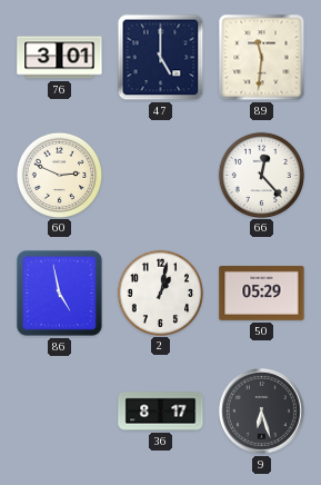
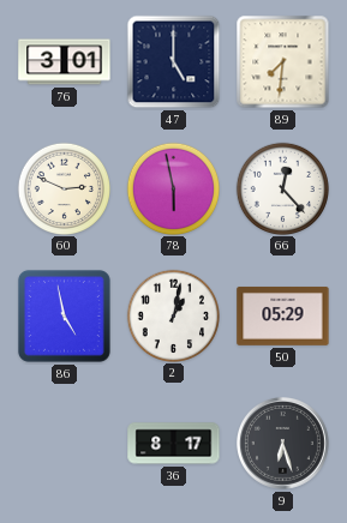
89: 11:31 -> 7:31
78: none -> 5:58
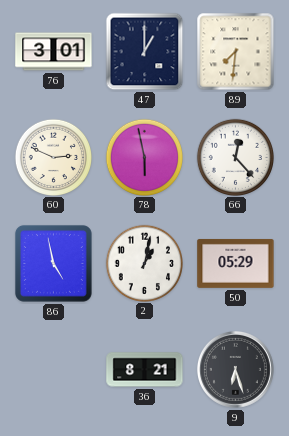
47: 5:00 -> 1:00
36: 8:17 -> 8:21
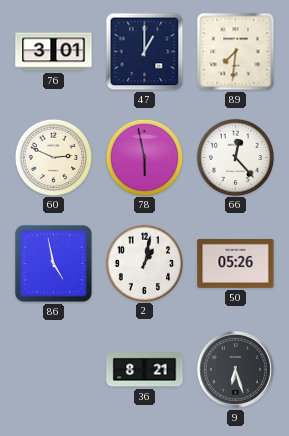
50: 05:29 -> 05:26
